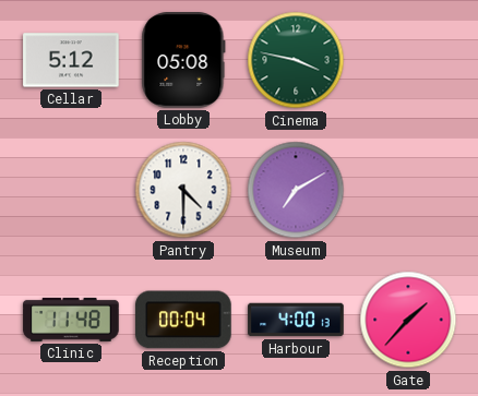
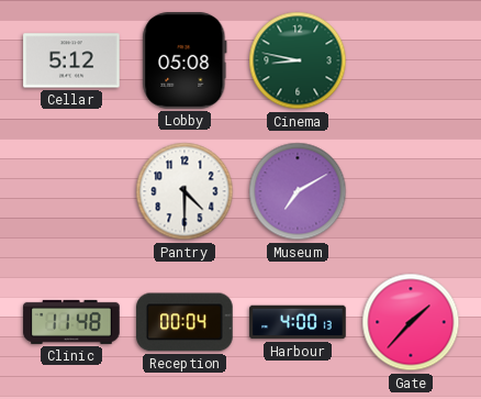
Cinema: 3:47 -> 8:47
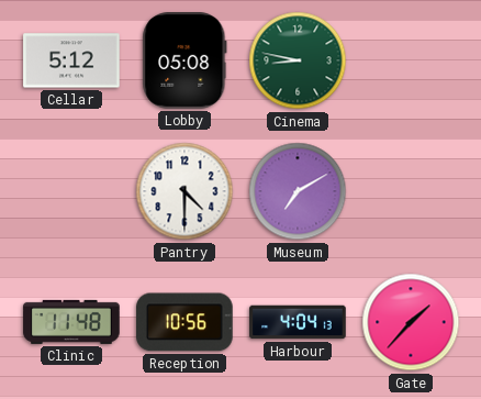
Reception: 00:04 -> 10:56
Harbour: 4:00 -> 4:04
